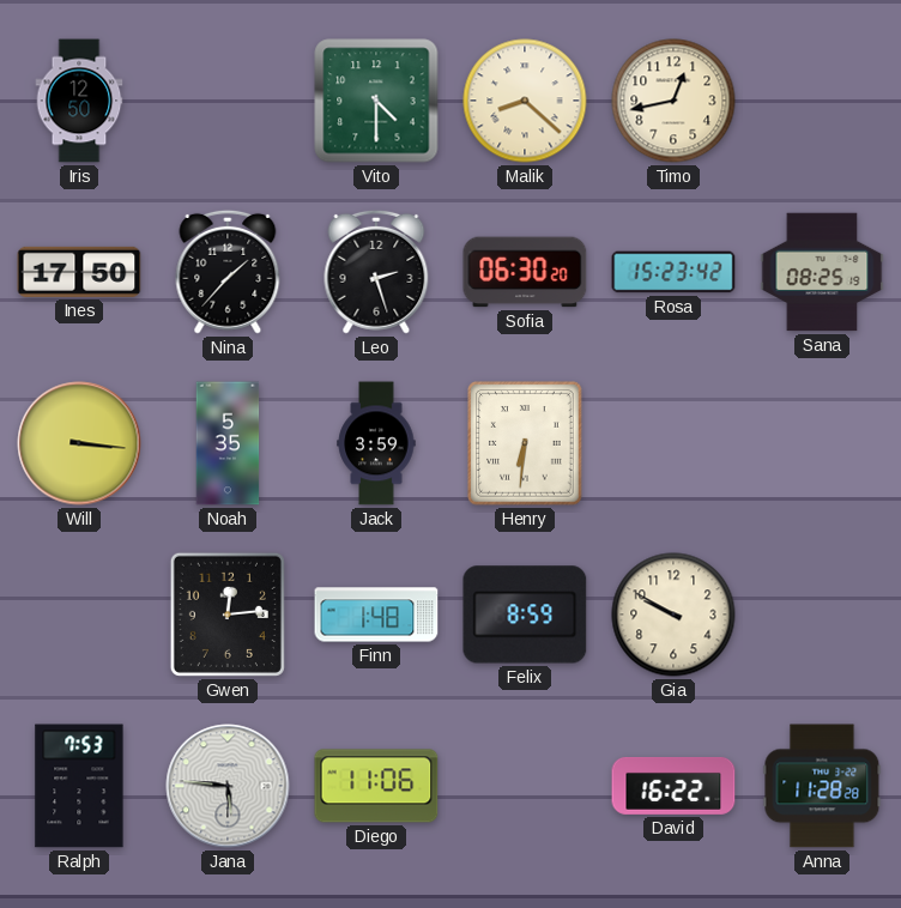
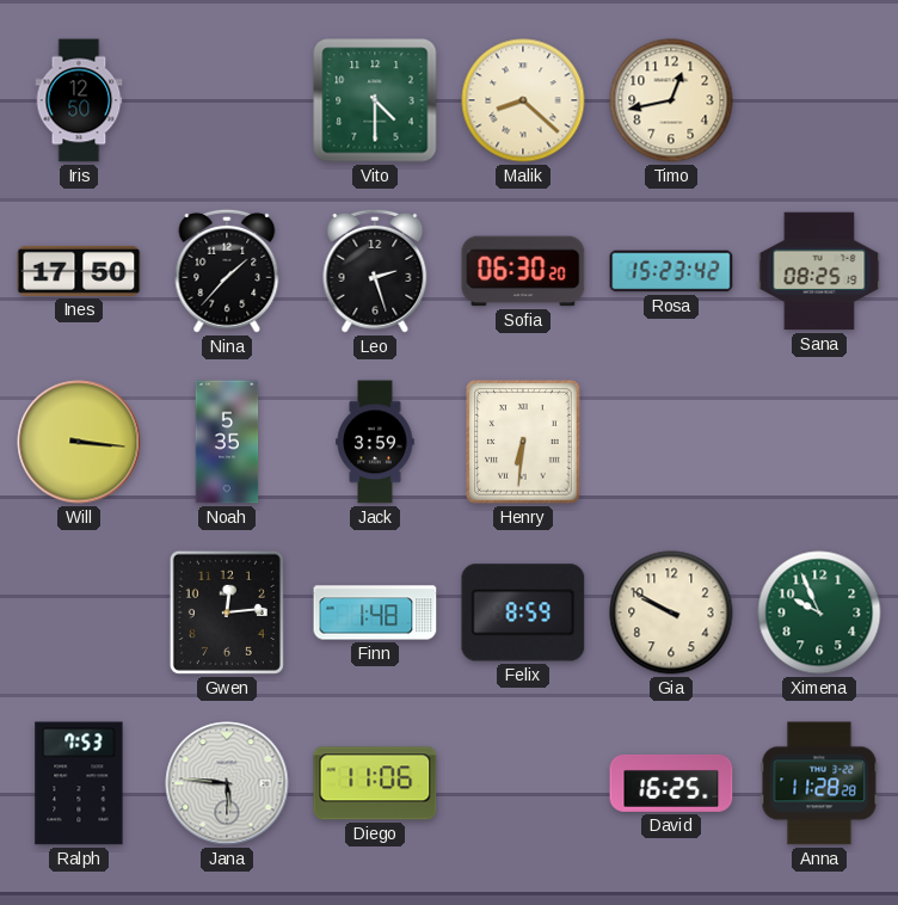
Ximena: none -> 9:56
David: 16:22 -> 16:25
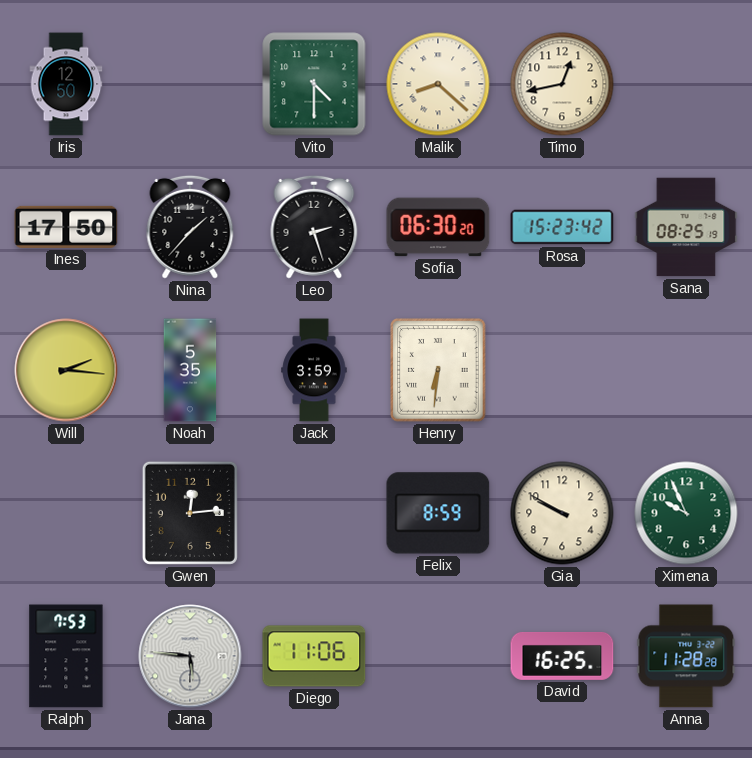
Will: 3:16 -> 2:16
Finn: 1:48 -> none
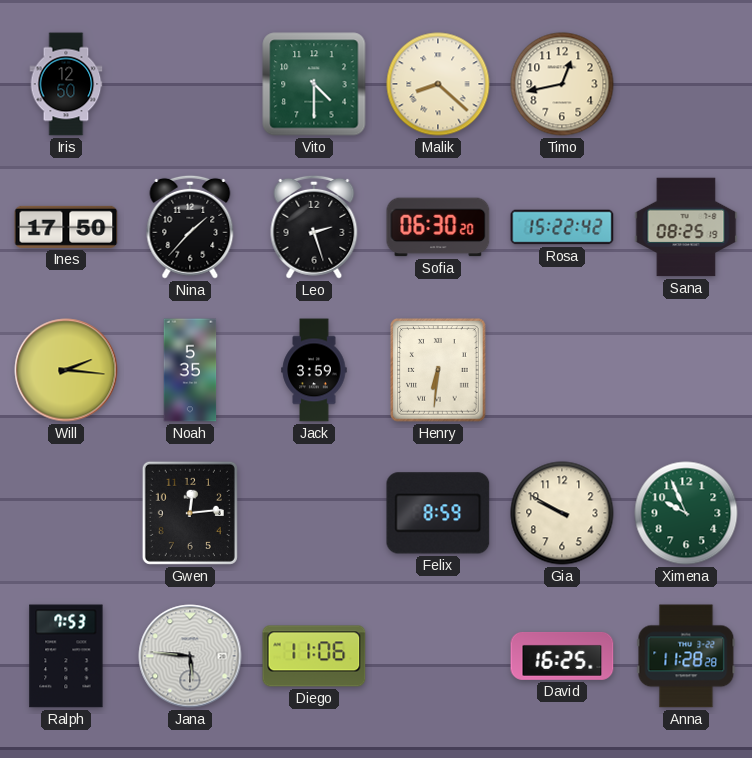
Rosa: 15:23 -> 15:22
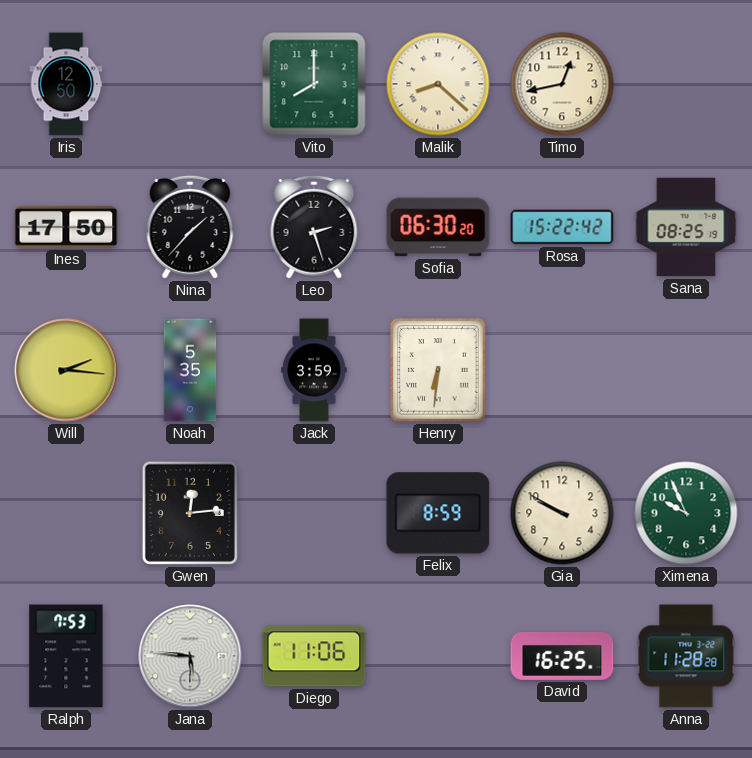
Vito: 4:30 -> 8:00
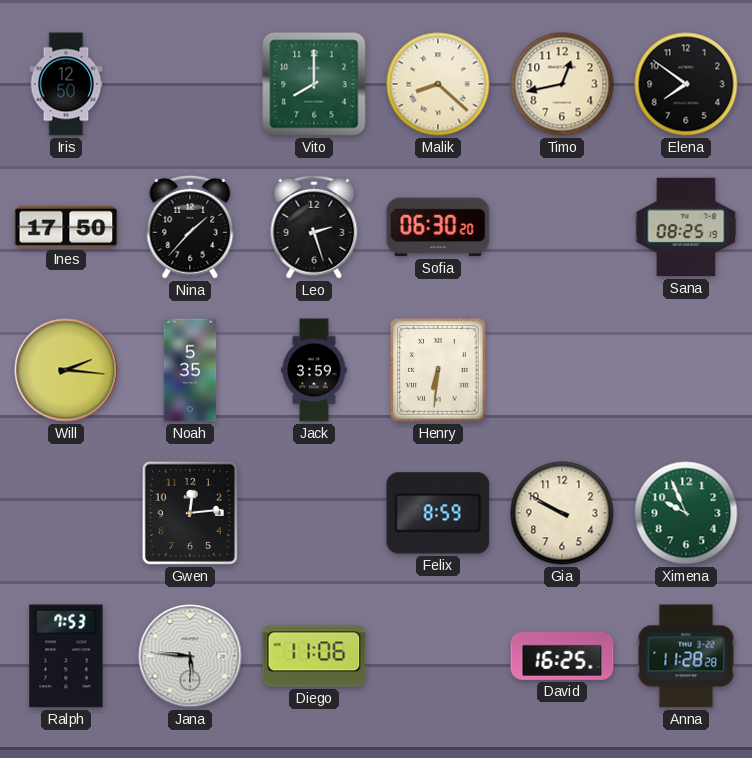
Elena: none -> 7:51
Rosa: 15:22 -> none
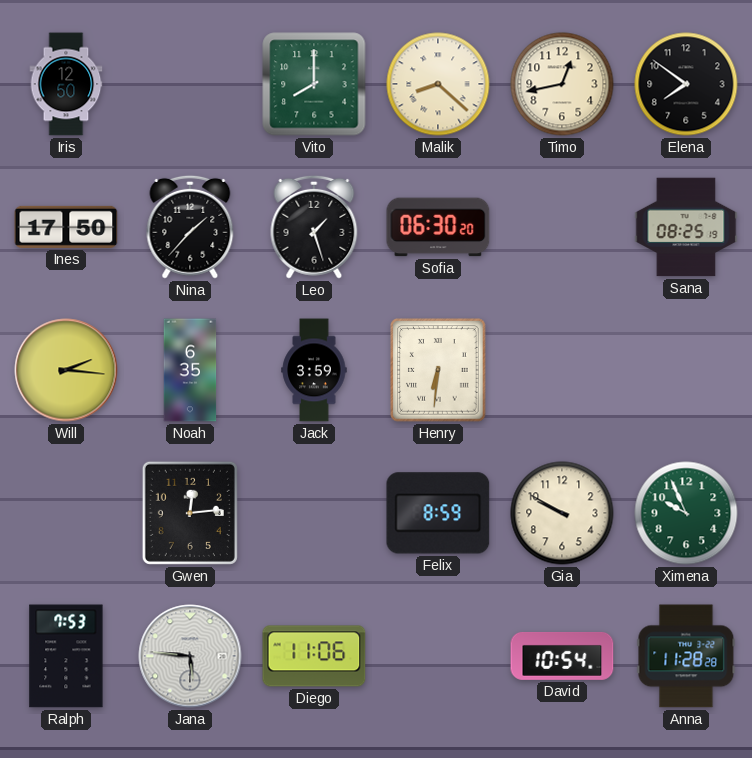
Leo: 2:27 -> 1:27
Noah: 5:35 -> 6:35
David: 16:25 -> 10:54
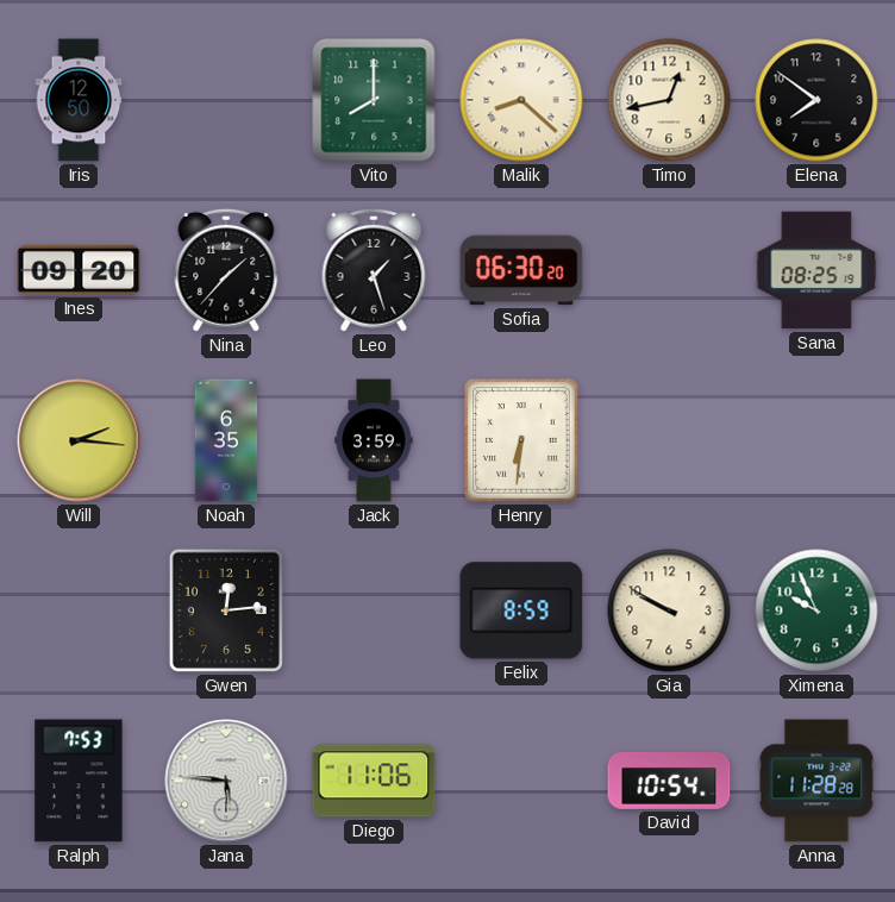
Ines: 17:50 -> 09:20
